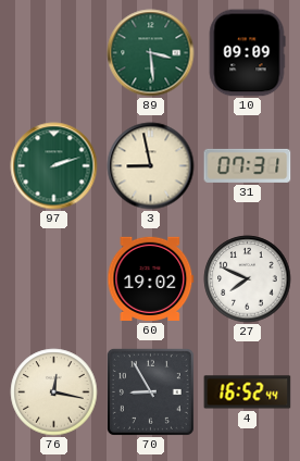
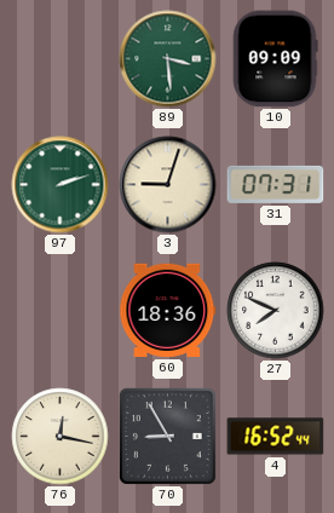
3: 8:58 -> 9:03
60: 19:02 -> 18:36
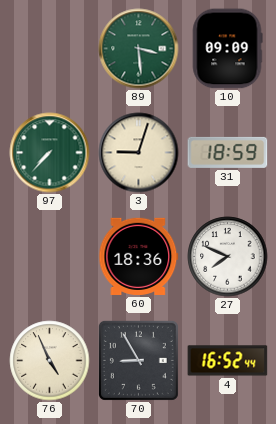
97: 2:12 -> 7:37
31: 07:31 -> 18:59
76: 12:17 -> 4:56
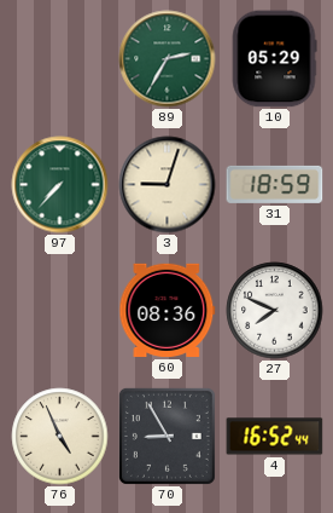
89: 3:29 -> 2:35
10: 09:09 -> 05:29
60: 18:36 -> 08:36
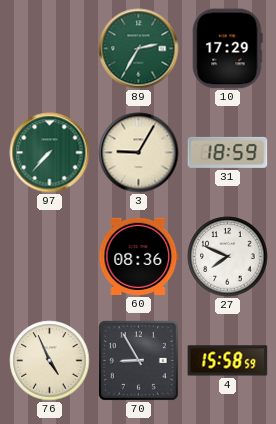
10: 05:29 -> 17:29
3: 9:03 -> 9:05
4: 16:52 -> 15:58
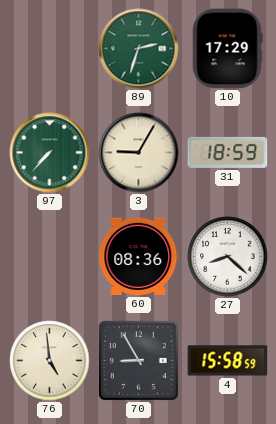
89: 2:35 -> 2:33
27: 7:49 -> 8:22
76: 4:56 -> 4:59
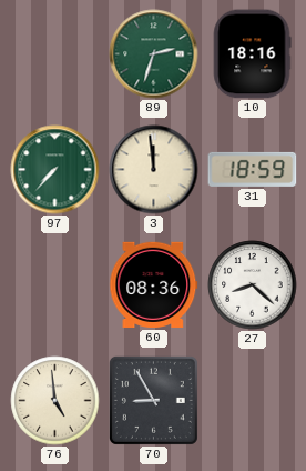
10: 17:29 -> 18:16
3: 9:05 -> 11:59
4: 15:58 -> none
